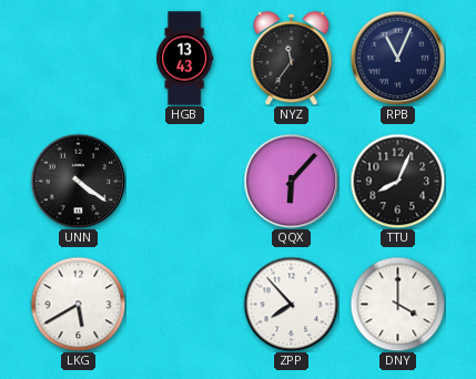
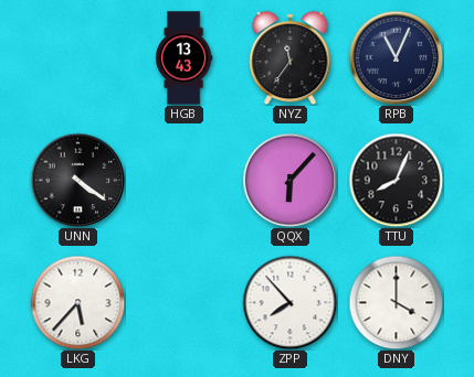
LKG: 5:40 -> 5:37
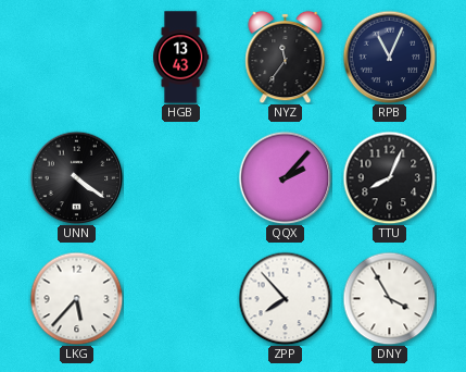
QQX: 6:07 -> 2:07
DNY: 4:00 -> 3:55
